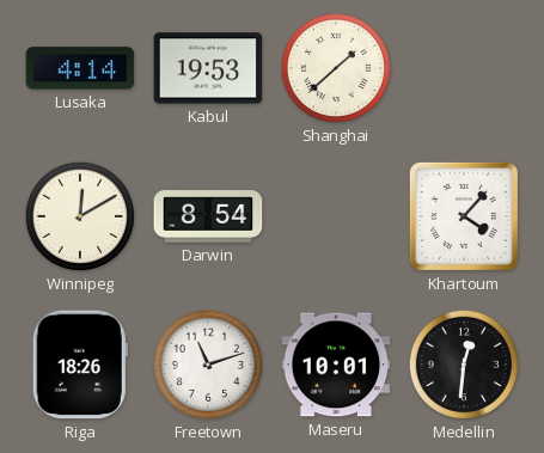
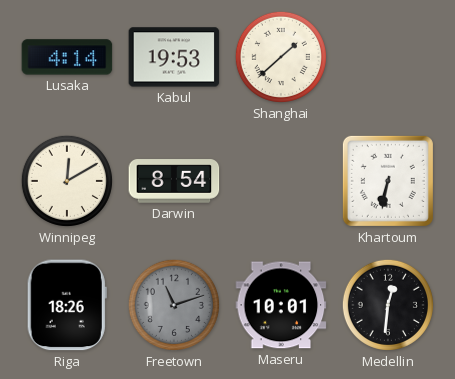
Khartoum: 4:07 -> 6:32
Freetown dial: white -> grey
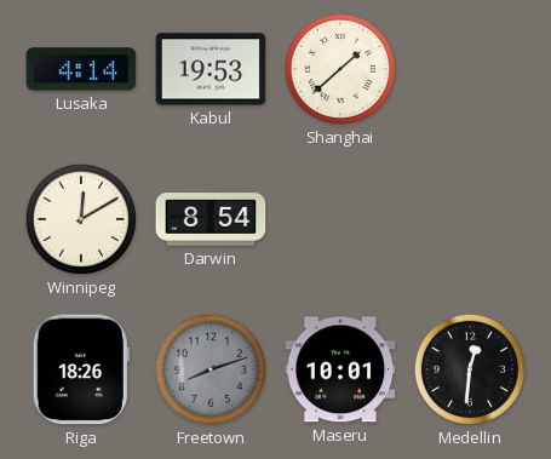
Khartoum: 6:32 -> none
Freetown: 11:12 -> 8:12
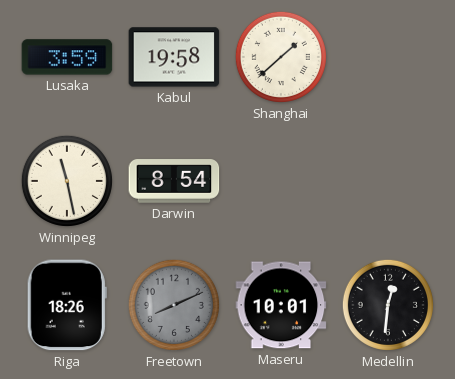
Lusaka: 4:14 -> 3:59
Kabul: 19:53 -> 19:58
Winnipeg: 12:10 -> 11:28
Freetown: 8:12 -> 8:11
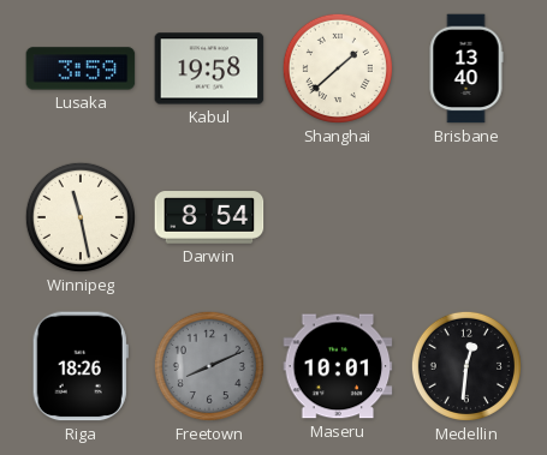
Brisbane: none -> 13:40
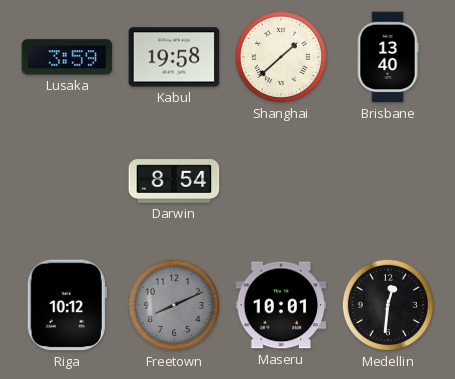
Winnipeg: 11:28 -> none
Riga: 18:26 -> 10:12
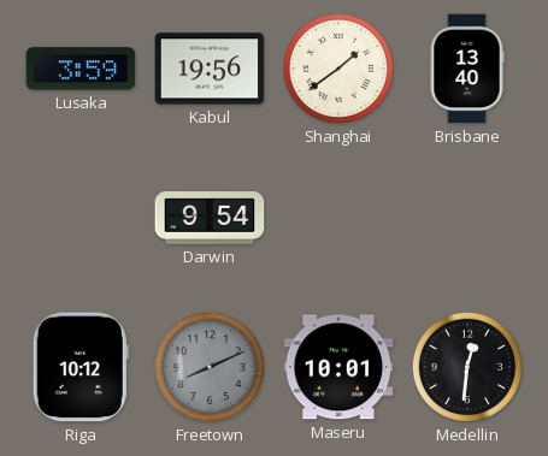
Kabul: 19:58 -> 19:56
Shanghai: 1:38 -> 1:39
Darwin: 8:54 -> 9:54
